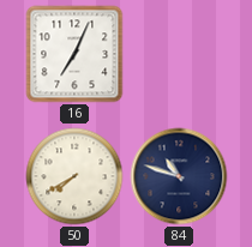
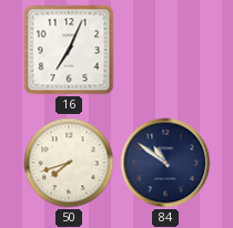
50: 7:40 -> 7:42
84: 10:48 -> 10:51
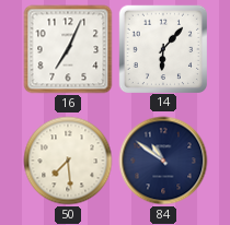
14: none -> 6:07
50: 7:42 -> 7:29
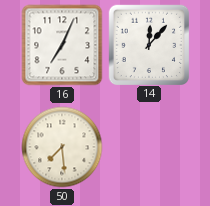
14: 6:07 -> 12:07
84: 10:51 -> none
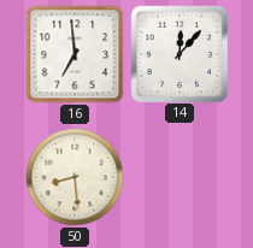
16: 7:04 -> 6:59
50: 7:29 -> 8:29
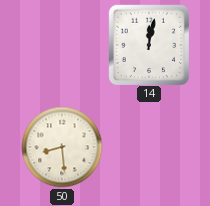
16: 6:59 -> none
14: 12:07 -> 12:02
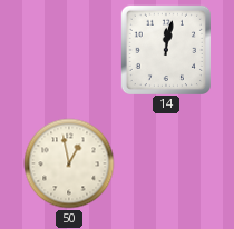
50: 8:29 -> 12:58
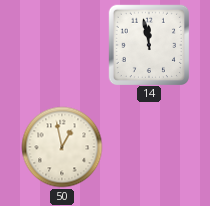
14: 12:02 -> 11:58
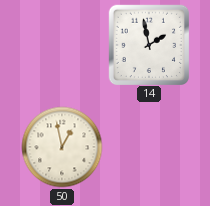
14: 11:58 -> 1:58
